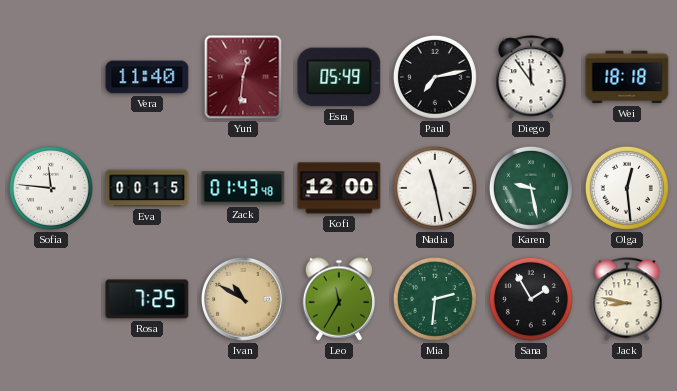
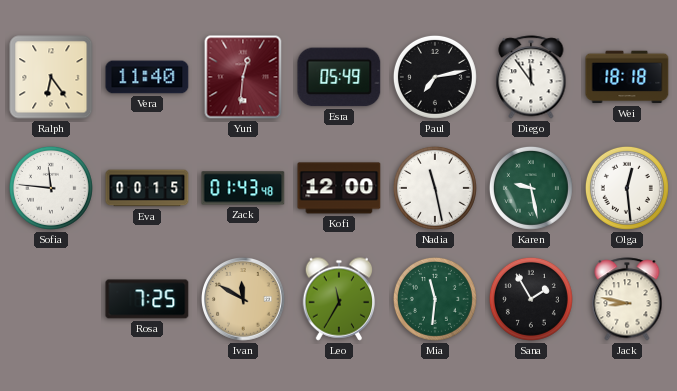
Ralph: none -> 6:24
Ivan: 10:50 -> 11:50
Mia: 2:31 -> 11:31
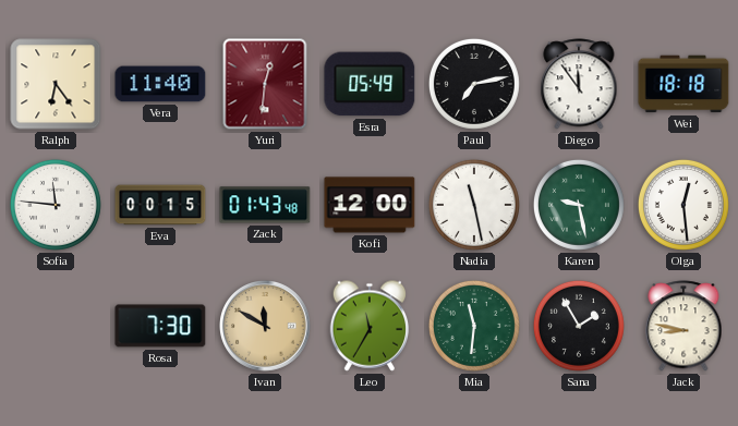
Rosa: 7:25 -> 7:30
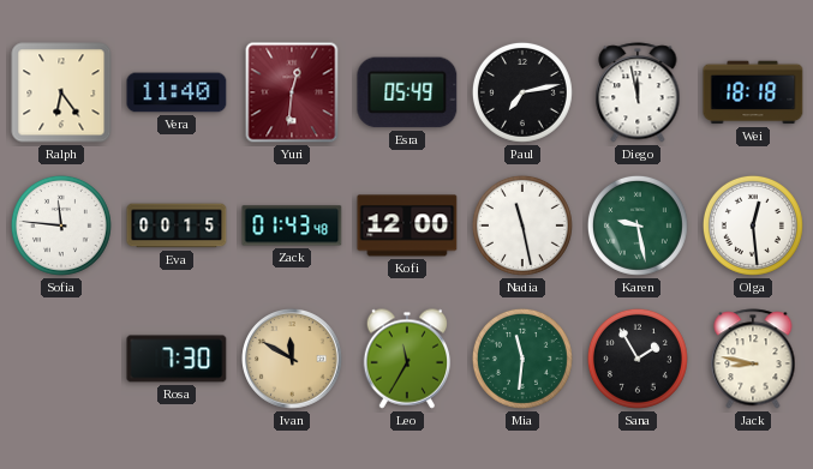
Diego: 11:54 -> 11:58
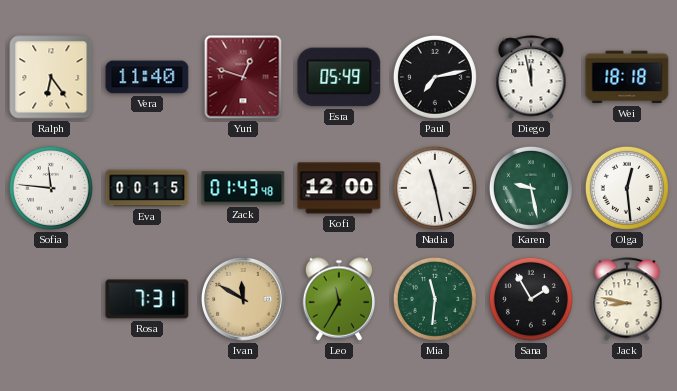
Yuri: 12:31 -> 12:48
Rosa: 7:30 -> 7:31
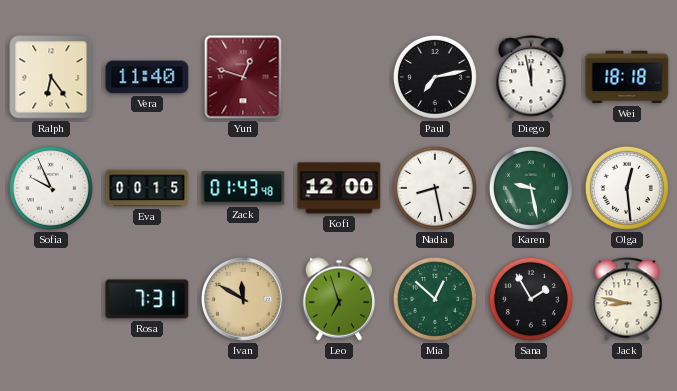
Esra: 05:49 -> none
Sofia: 11:46 -> 9:56
Nadia: 11:28 -> 8:28
Leo: 11:35 -> 6:57
Mia: 11:31 -> 12:52
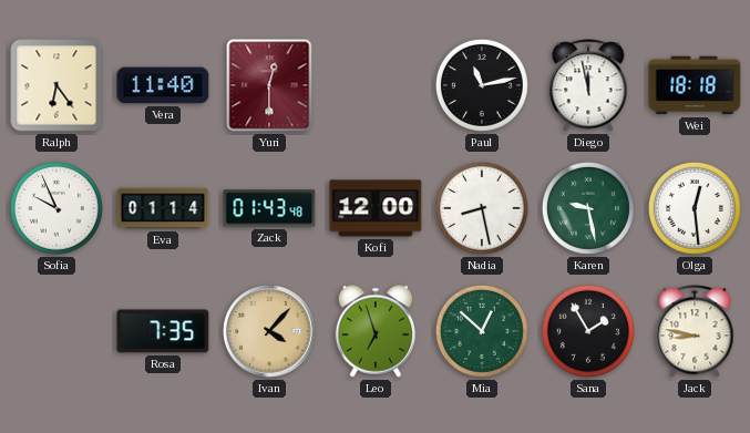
Yuri: 12:48 -> 12:30
Paul: 7:13 -> 11:13
Eva: 00:15 -> 01:14
Rosa: 7:31 -> 7:35
Ivan: 11:50 -> 4:07
